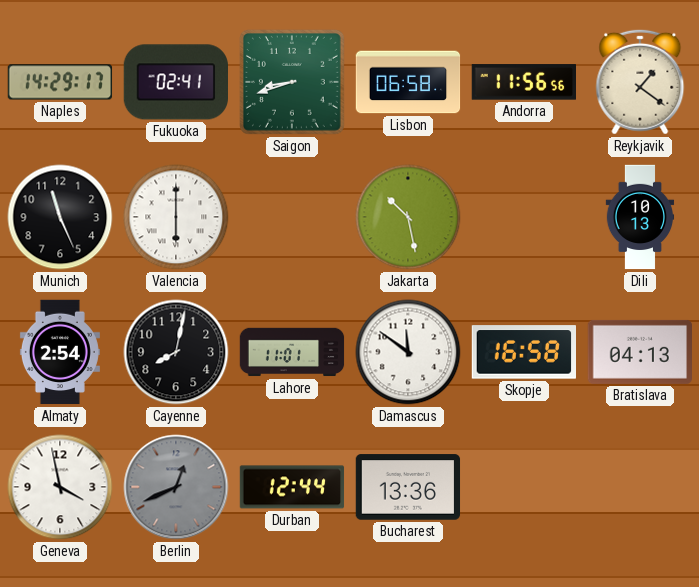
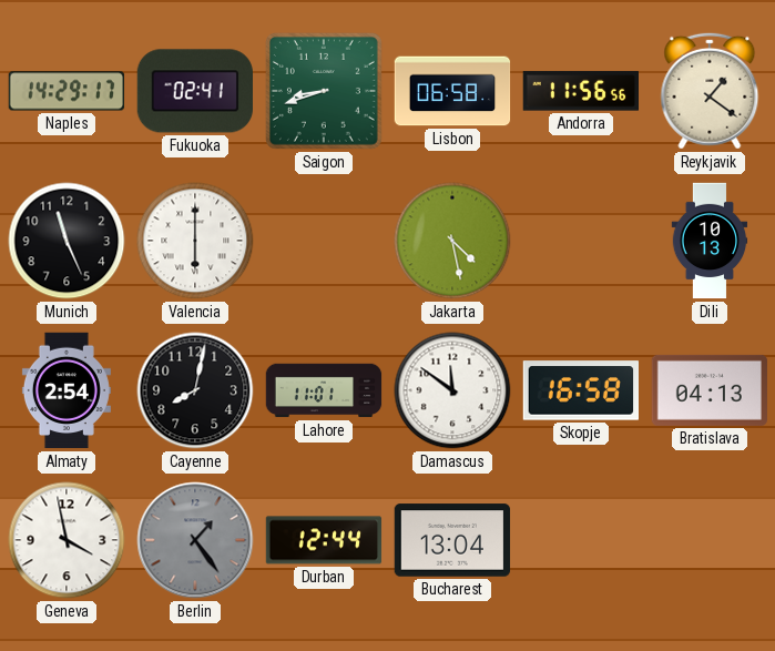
Jakarta: 10:28 -> 4:28
Berlin: 12:41 -> 1:24
Bucharest: 13:36 -> 13:04
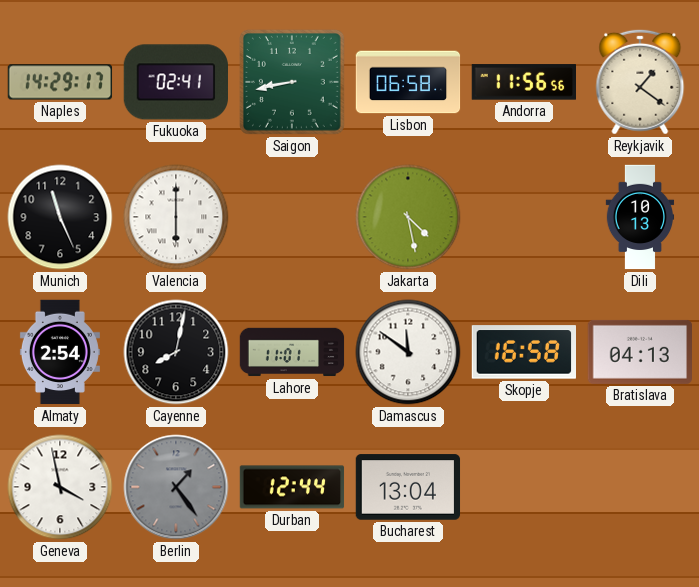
Saigon: 8:42 -> 8:43
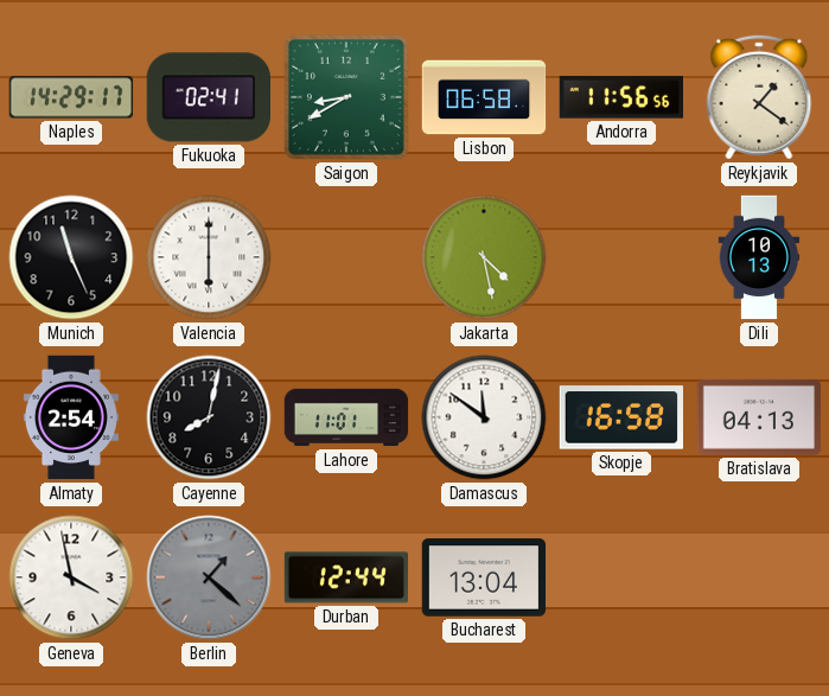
Saigon: 8:43 -> 8:40
Berlin: 1:24 -> 1:22
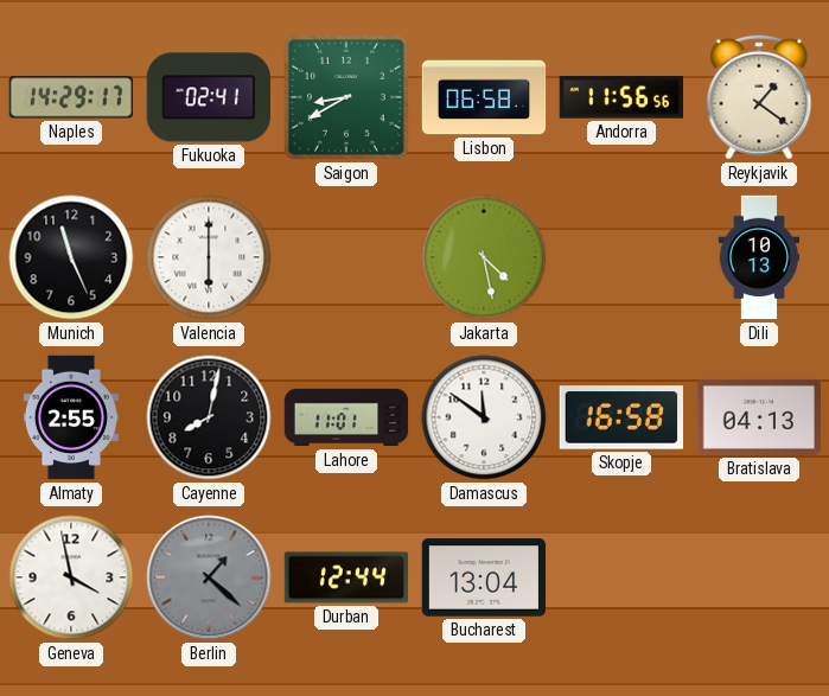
Almaty: 2:54 -> 2:55
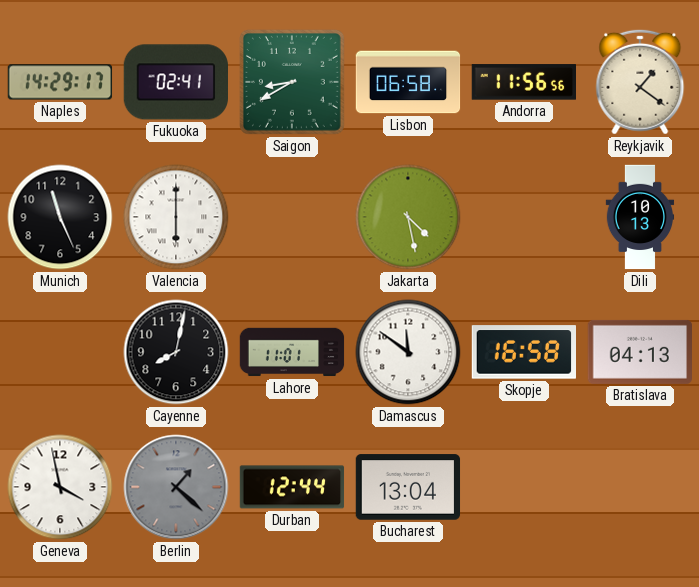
Almaty: 2:55 -> none
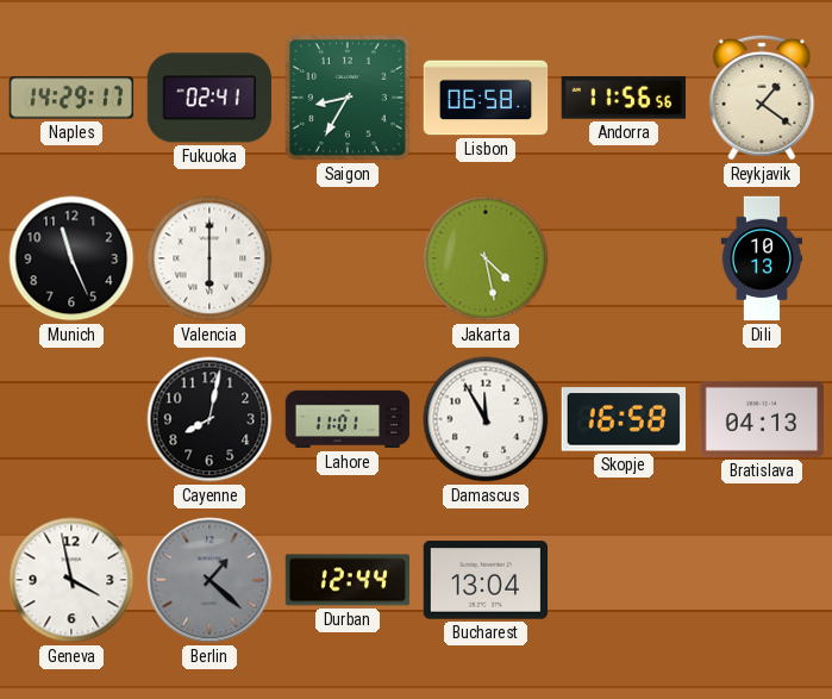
Saigon: 8:40 -> 8:35
Damascus: 11:51 -> 11:55
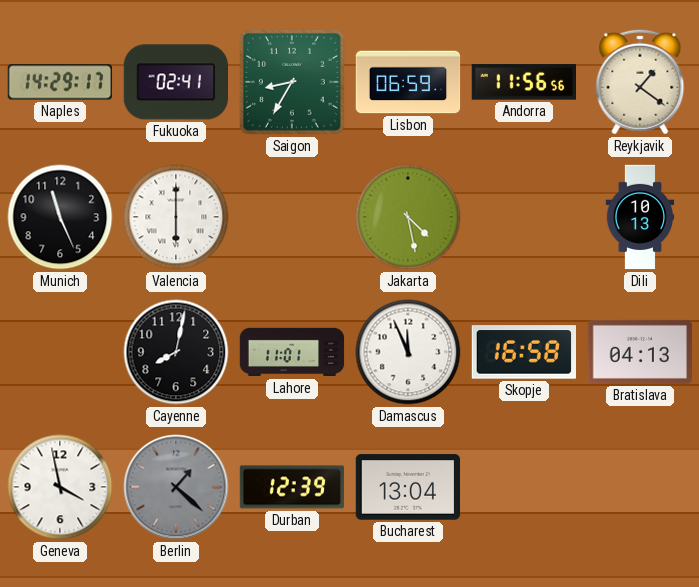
Lisbon: 06:58 -> 06:59
Damascus: 11:55 -> 11:56
Durban: 12:44 -> 12:39
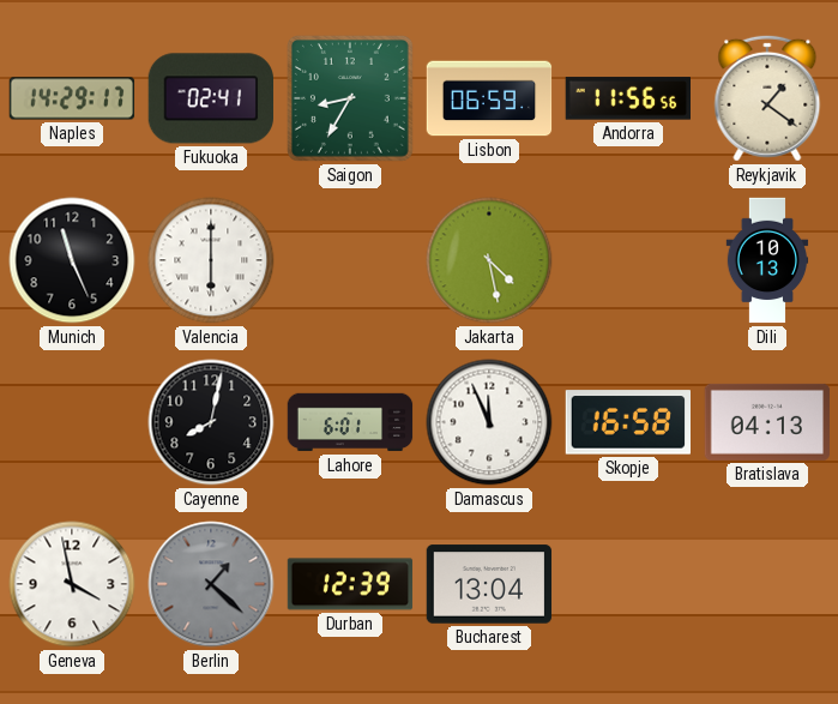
Lahore: 11:01 -> 6:01
